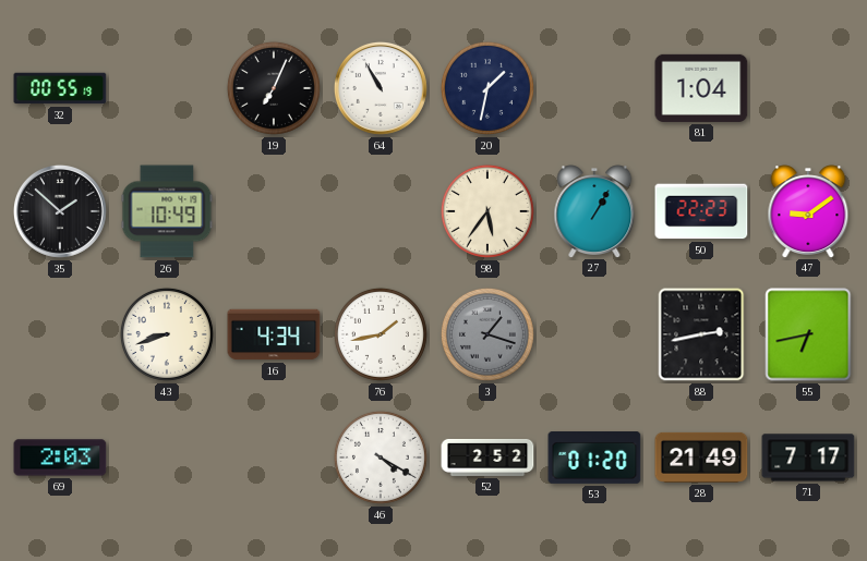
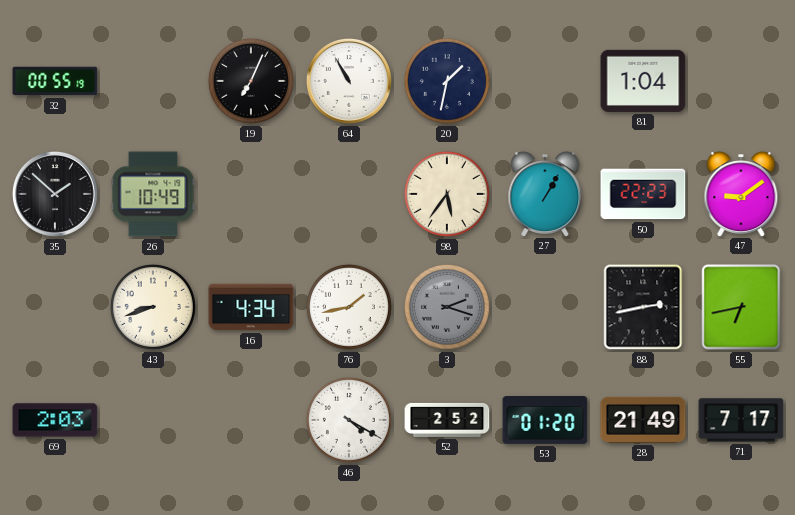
3: 1:18 -> 2:18
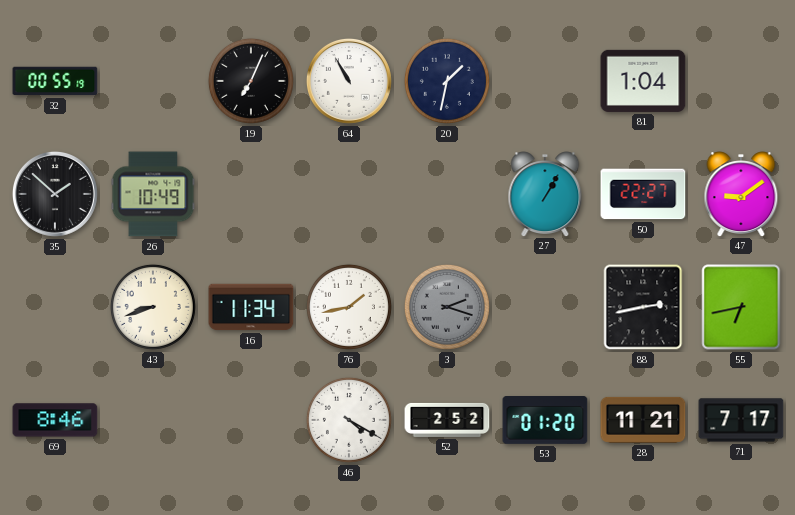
98: 5:36 -> none
50: 22:23 -> 22:27
16: 4:34 -> 11:34
69: 2:03 -> 8:46
28: 21:49 -> 11:21
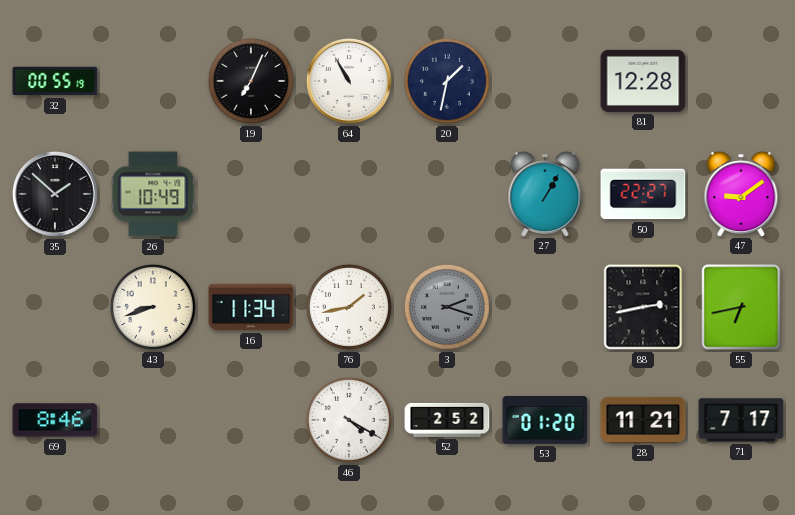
81: 1:04 -> 12:28
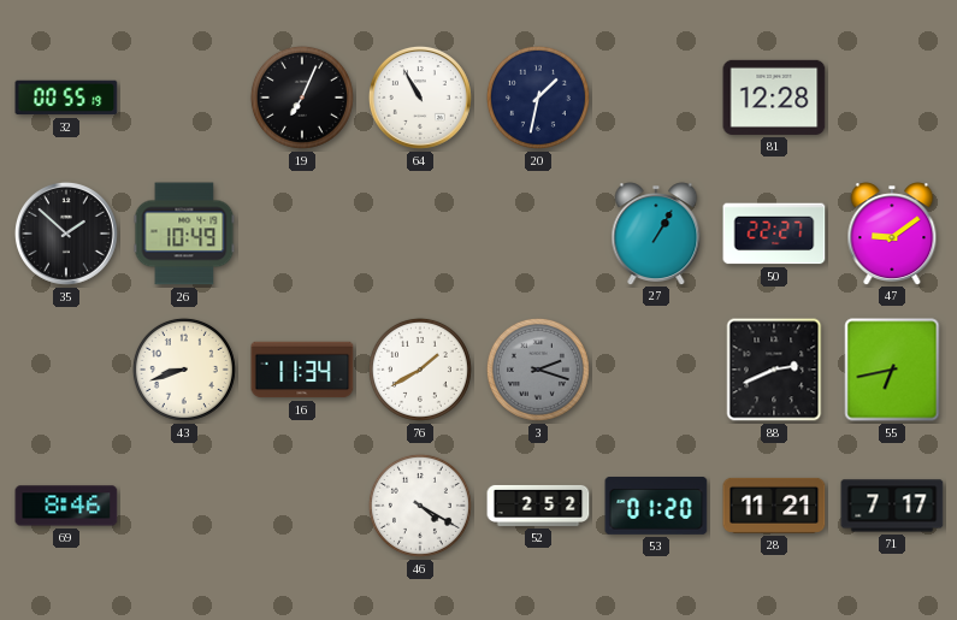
76: 1:43 -> 1:40
88: 2:43 -> 2:41
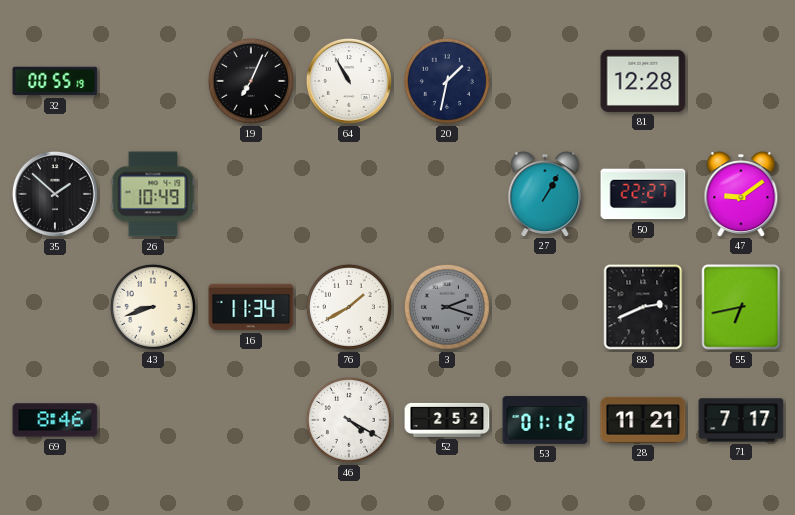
53: 01:20 -> 01:12
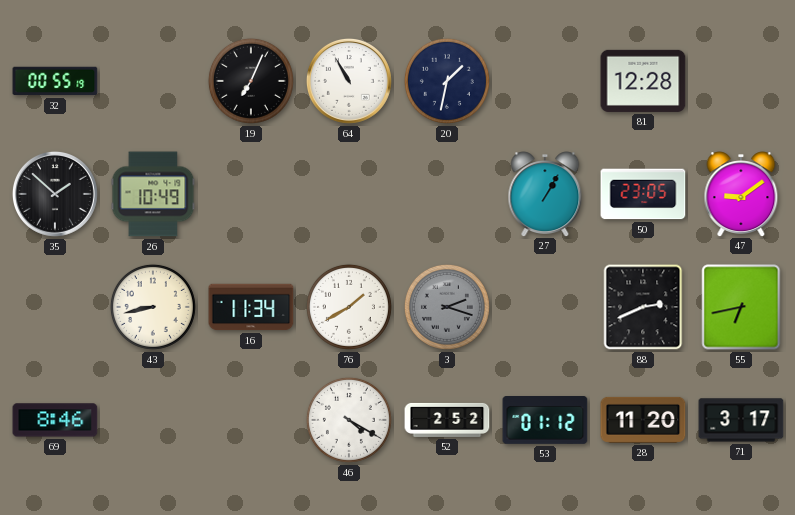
50: 22:27 -> 23:05
43: 8:42 -> 8:43
28: 11:21 -> 11:20
71: 7:17 -> 3:17
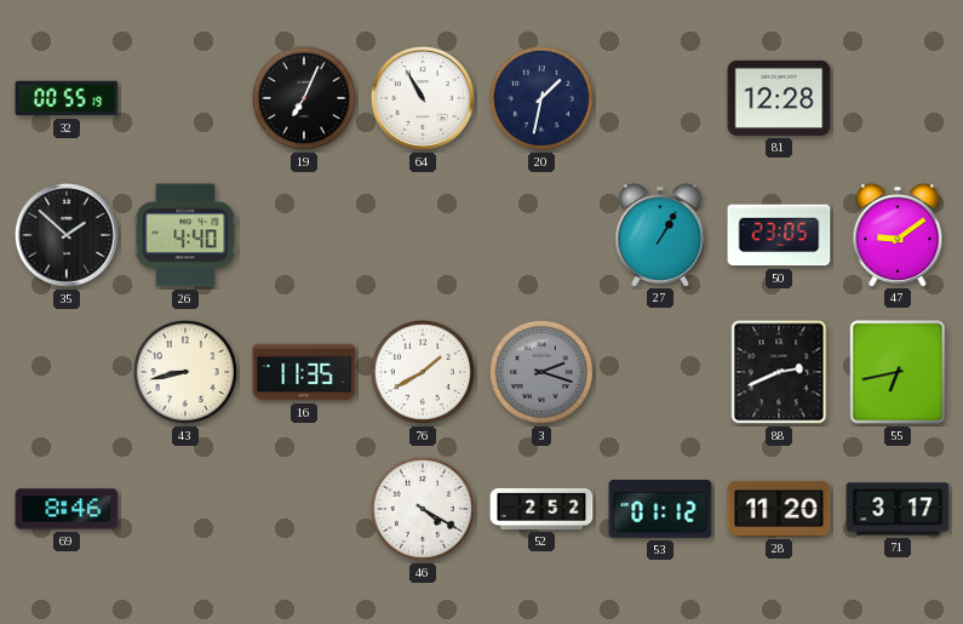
26: 10:49 -> 4:40
16: 11:34 -> 11:35
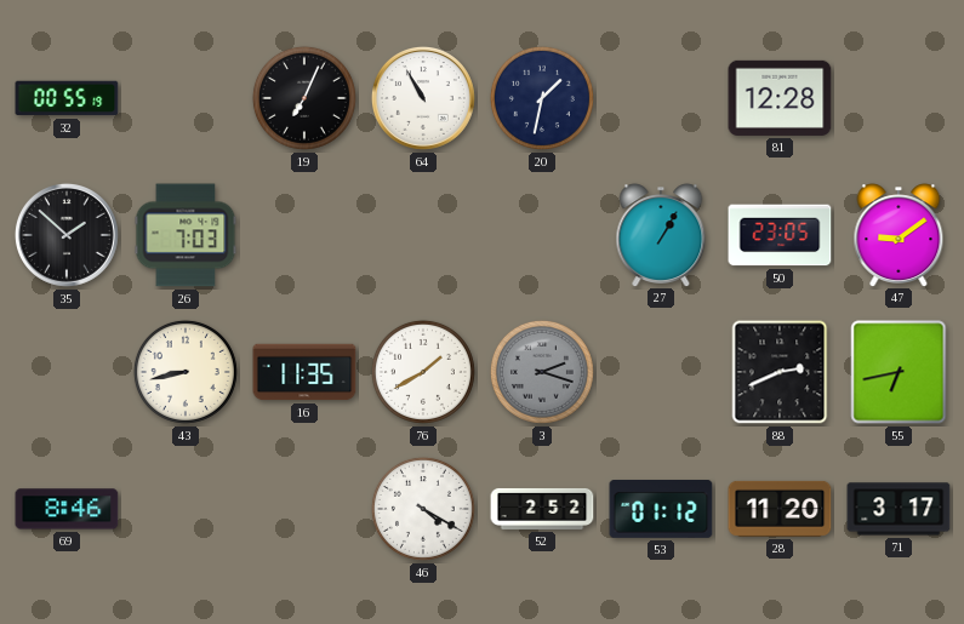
26: 4:40 -> 7:03
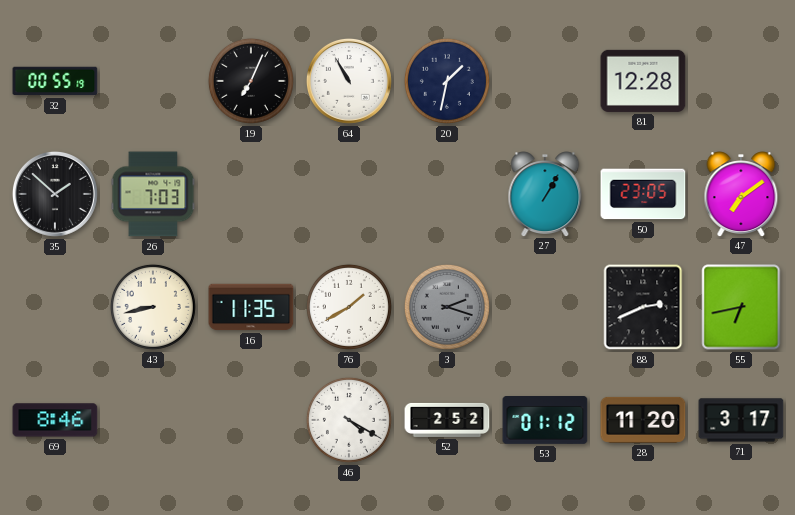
47: 9:09 -> 7:09
